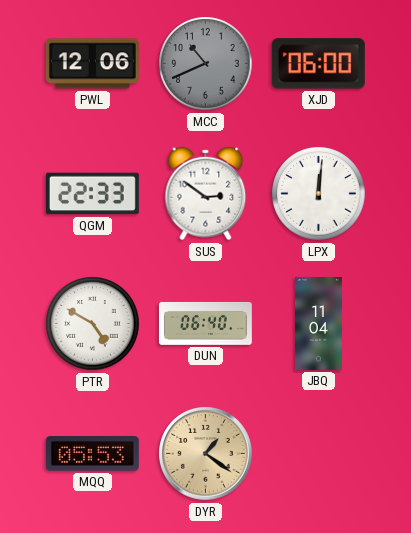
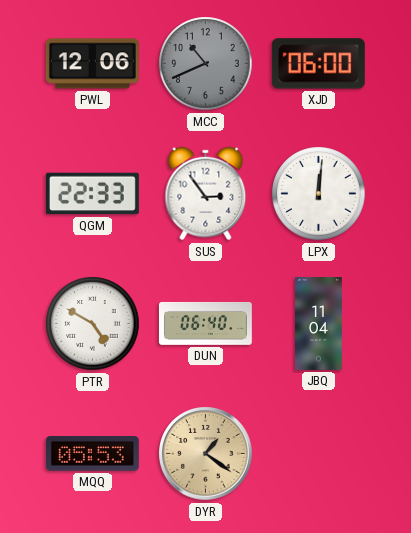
SUS: 2:51 -> 2:54
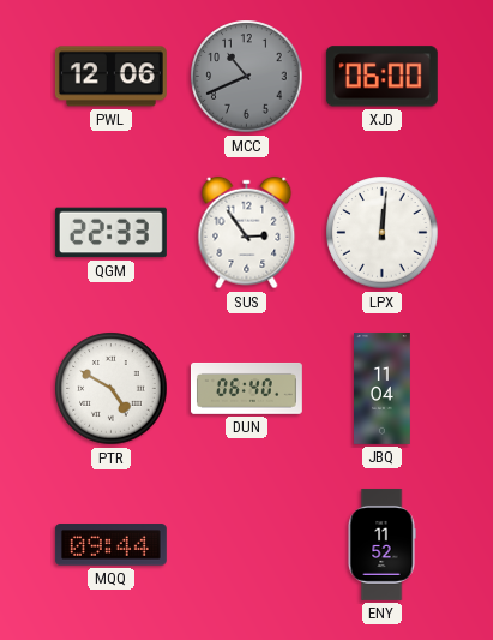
MQQ: 05:53 -> 09:44
DYR: 1:21 -> none
ENY: none -> 11:52
